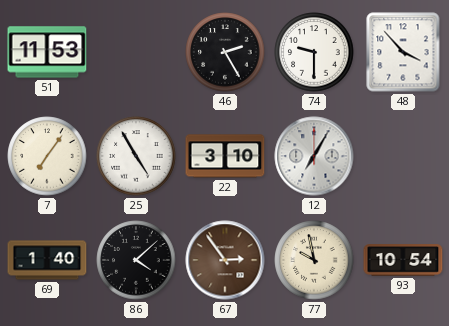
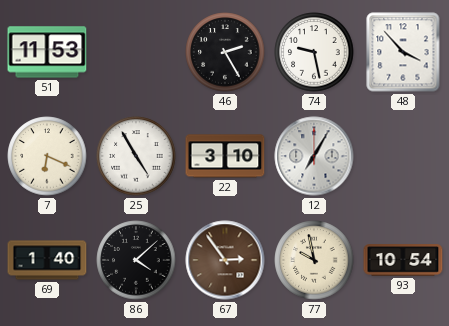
74: 9:30 -> 9:28
7: 7:06 -> 6:19
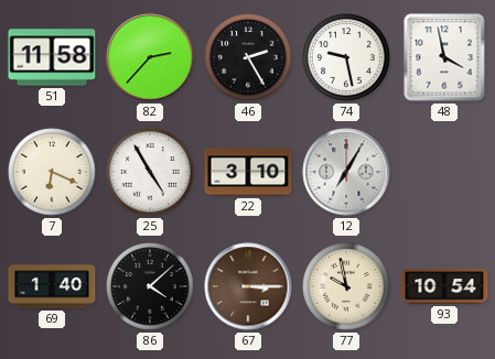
51: 11:53 -> 11:58
82: none -> 2:37
48: 3:53 -> 3:58
67: 2:54 -> 3:15
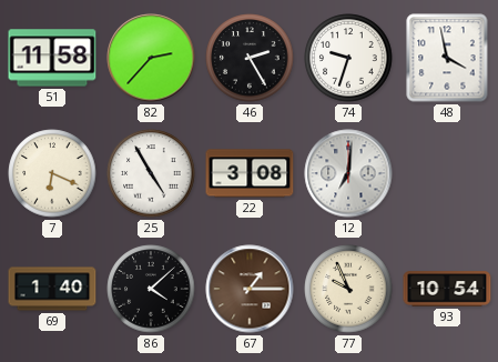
74: 9:28 -> 9:33
22: 3:10 -> 3:08
12: 7:05 -> 7:01
67: 3:15 -> 1:15
77: 9:58 -> 9:56
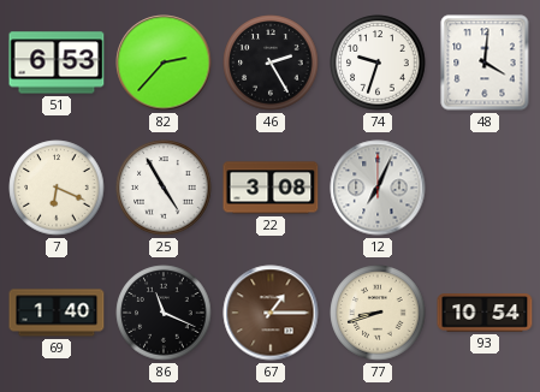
51: 11:58 -> 6:53
48: 3:58 -> 4:01
12: 7:01 -> 7:04
86: 4:08 -> 11:19
77: 9:56 -> 8:42
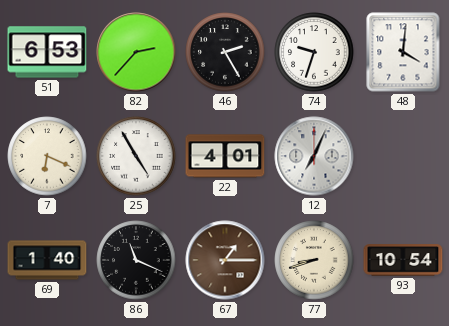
22: 3:08 -> 4:01
